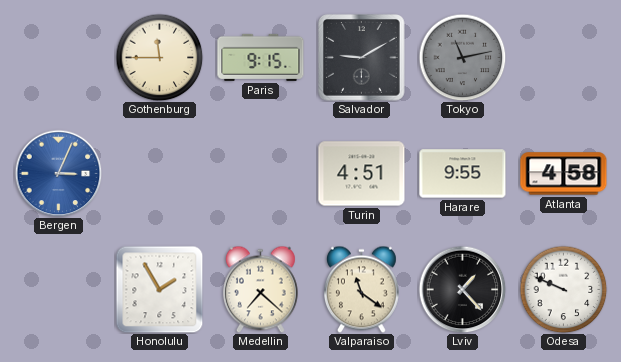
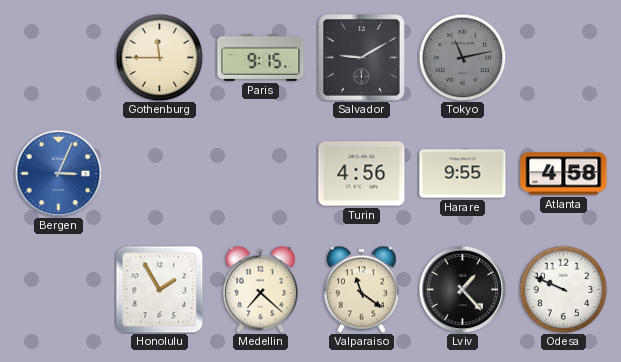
Turin: 4:51 -> 4:56
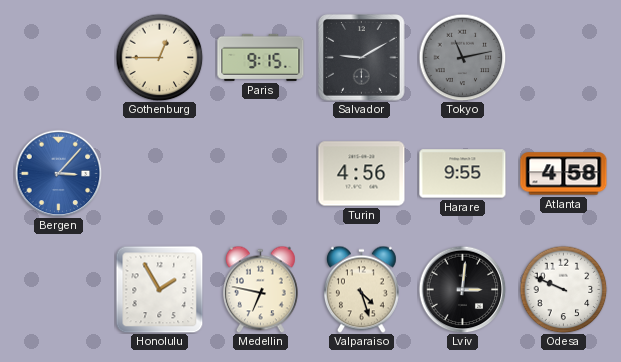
Gothenburg: 11:45 -> 12:45
Bergen: 3:04 -> 3:07
Medellin: 7:22 -> 6:47
Valparaiso: 11:21 -> 4:27
Lviv: 1:23 -> 3:01
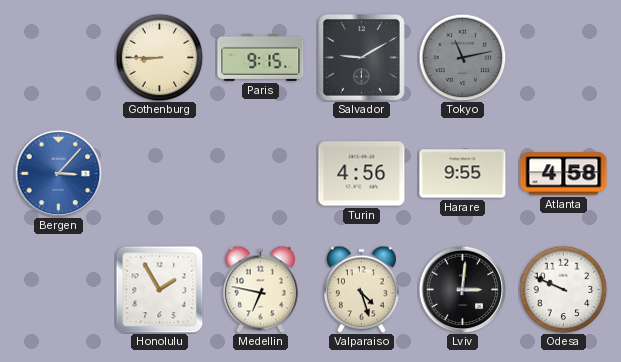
Gothenburg: 12:45 -> 8:45
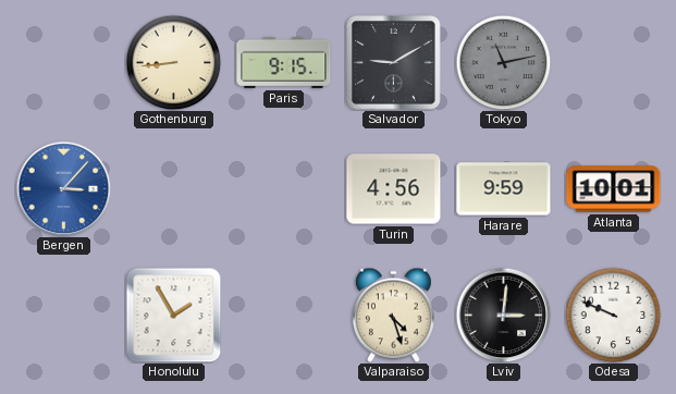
Gothenburg: 8:45 -> 8:44
Harare: 9:55 -> 9:59
Atlanta: 4:58 -> 10:01
Medellin: 6:47 -> none
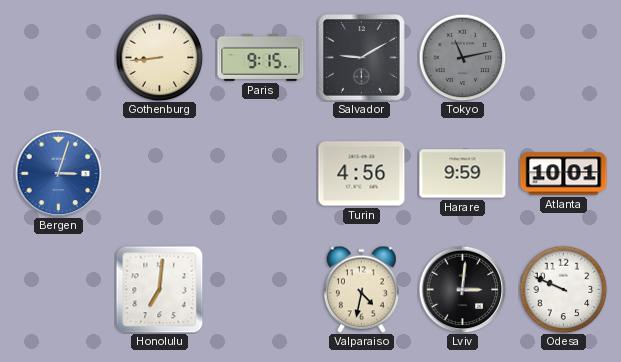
Bergen: 3:07 -> 3:03
Honolulu: 1:55 -> 7:01
Valparaiso: 4:27 -> 4:32
